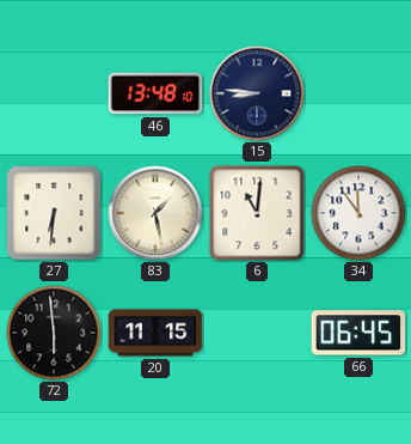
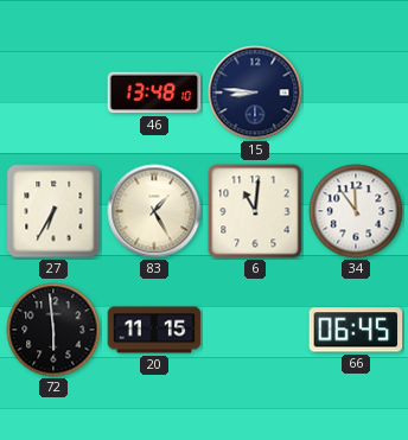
27: 6:31 -> 6:35
83: 1:28 -> 1:25
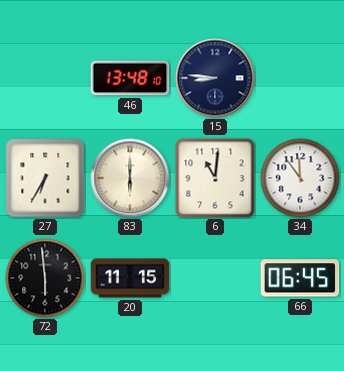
83: 1:25 -> 6:00
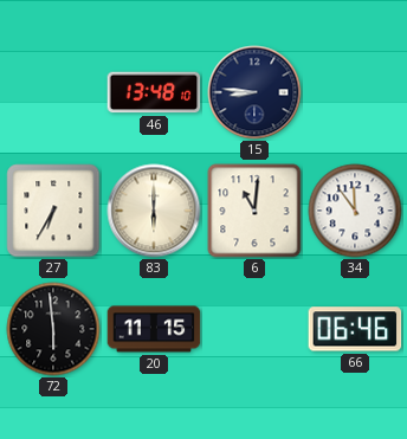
66: 06:45 -> 06:46
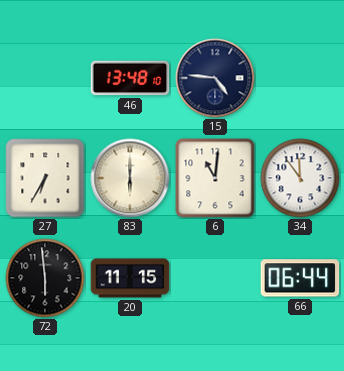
15: 8:46 -> 4:46
66: 06:46 -> 06:44
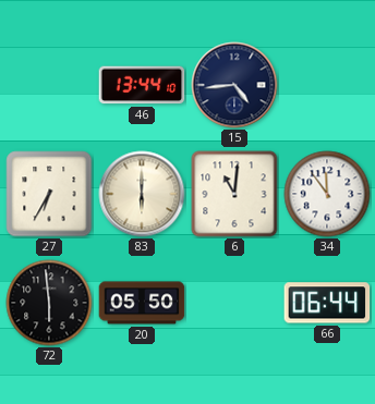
46: 13:48 -> 13:44
15: 4:46 -> 4:44
20: 11:15 -> 05:50
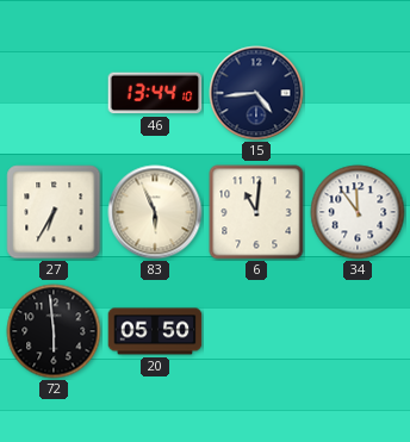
83: 6:00 -> 5:56
66: 06:44 -> none
